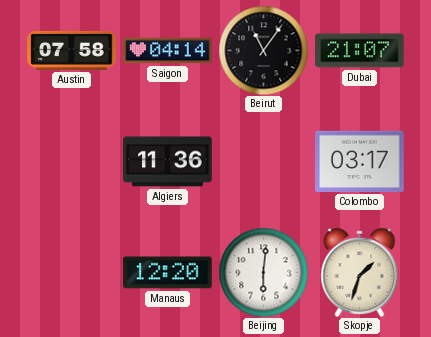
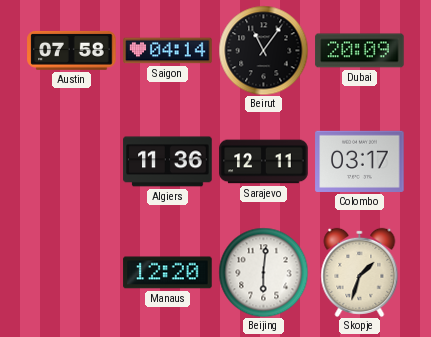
Dubai: 21:07 -> 20:09
Sarajevo: none -> 12:11
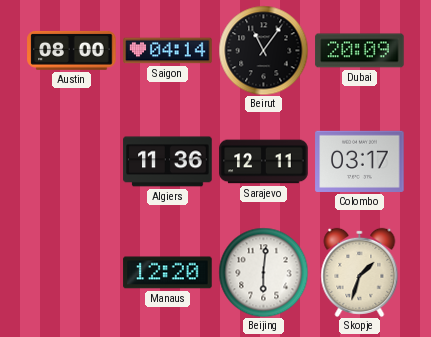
Austin: 07:58 -> 08:00
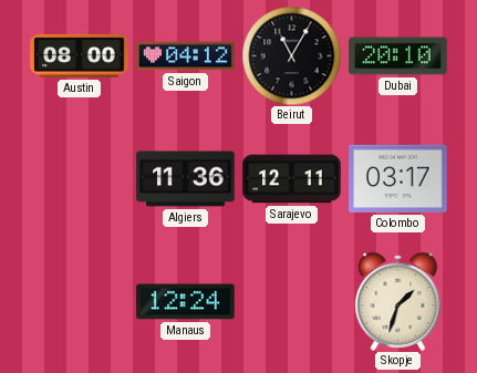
Saigon: 04:14 -> 04:12
Beirut: 11:06 -> 11:05
Dubai: 20:09 -> 20:10
Manaus: 12:20 -> 12:24
Beijing: 6:01 -> none
